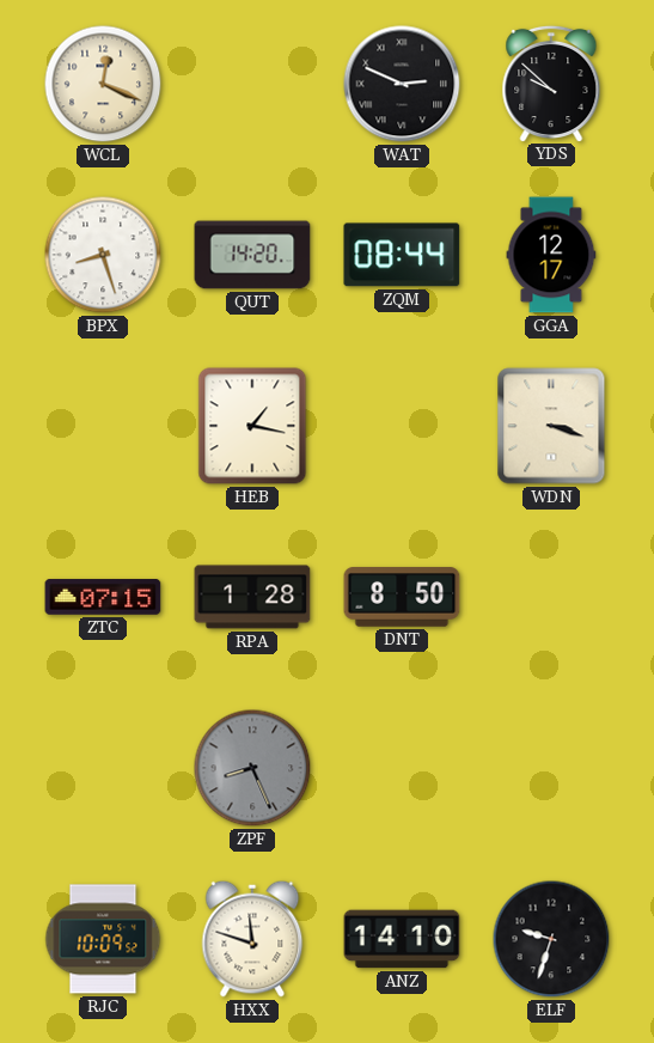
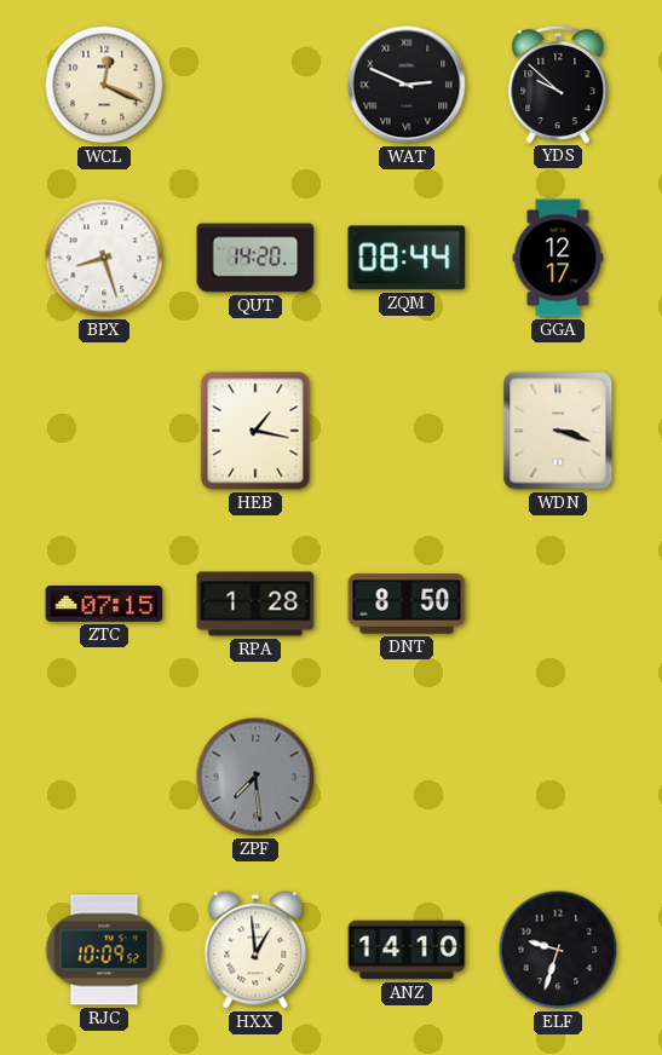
ZPF: 8:26 -> 7:29
HXX: 11:48 -> 12:59
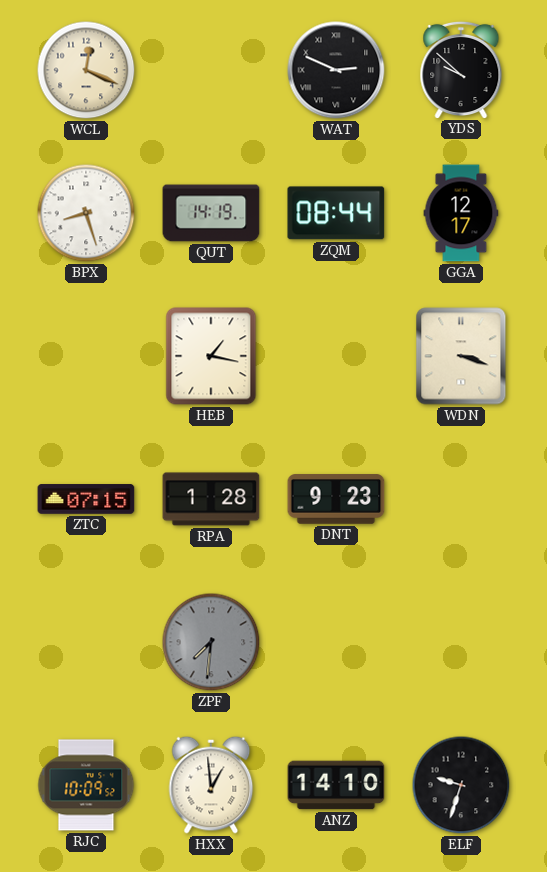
QUT: 14:20 -> 14:19
DNT: 8:50 -> 9:23
ZPF: 7:29 -> 7:31
